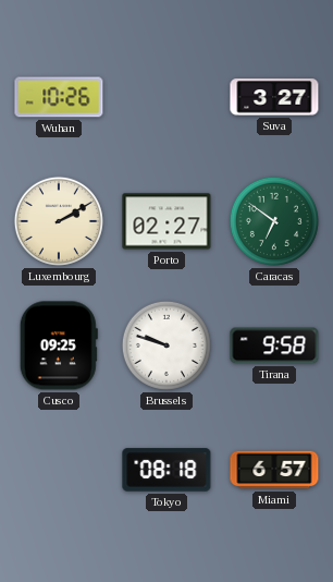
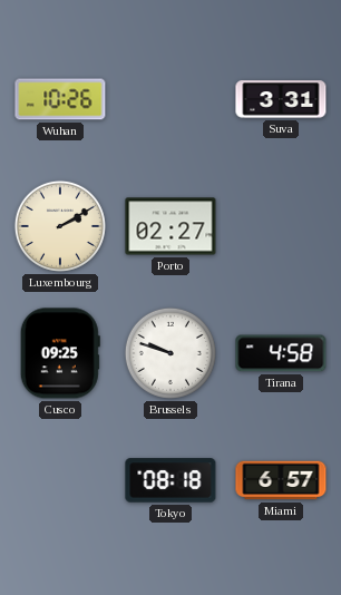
Suva: 3:27 -> 3:31
Caracas: 6:51 -> none
Tirana: 9:58 -> 4:58
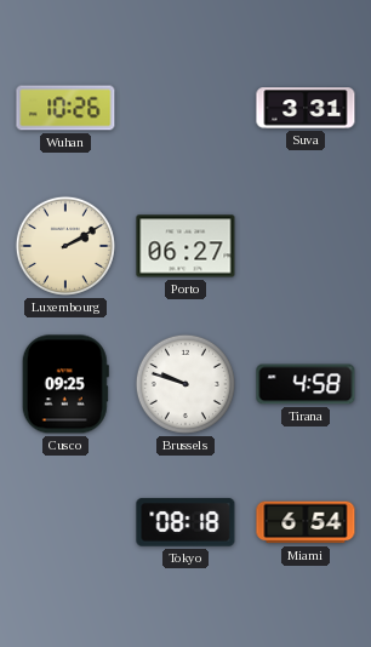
Porto: 02:27 -> 06:27
Miami: 6:57 -> 6:54
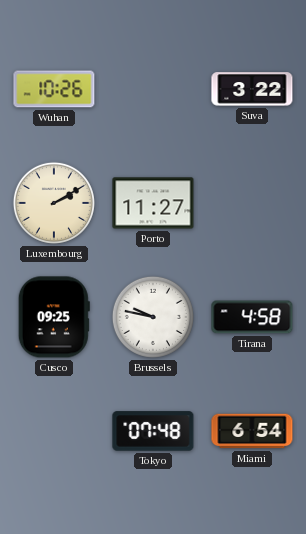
Suva: 3:31 -> 3:22
Porto: 06:27 -> 11:27
Brussels: 9:48 -> 9:47
Tokyo: 08:18 -> 07:48
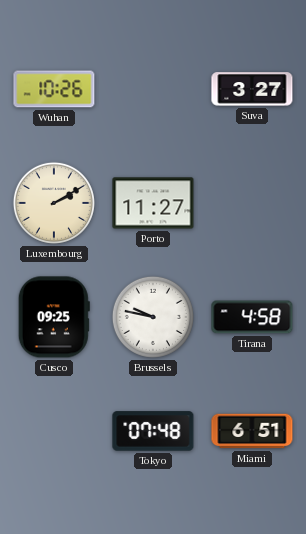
Suva: 3:22 -> 3:27
Miami: 6:54 -> 6:51
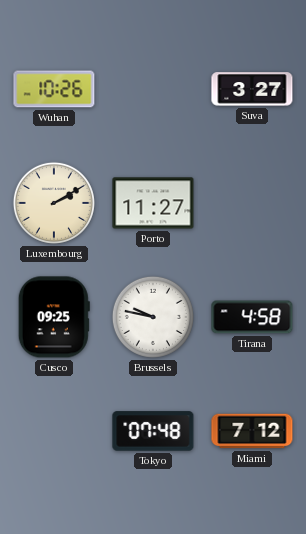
Miami: 6:51 -> 7:12
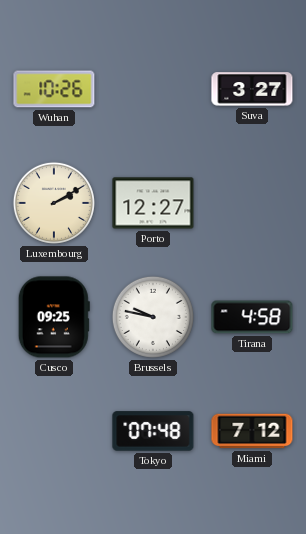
Porto: 11:27 -> 12:27
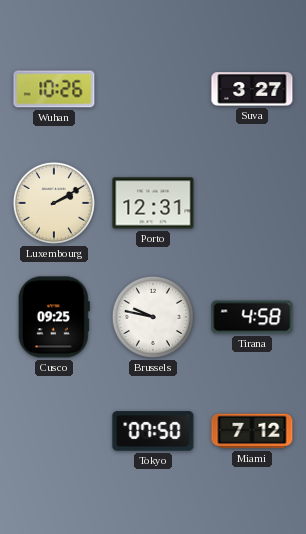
Porto: 12:27 -> 12:31
Tokyo: 07:48 -> 07:50
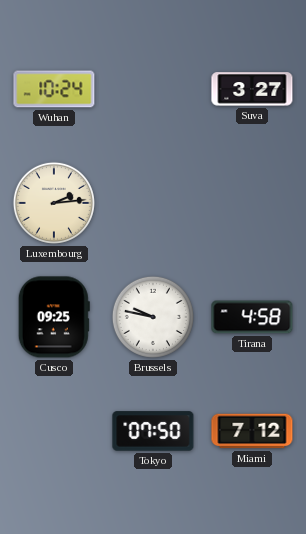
Wuhan: 10:26 -> 10:24
Luxembourg: 2:10 -> 2:14
Porto: 12:31 -> none
